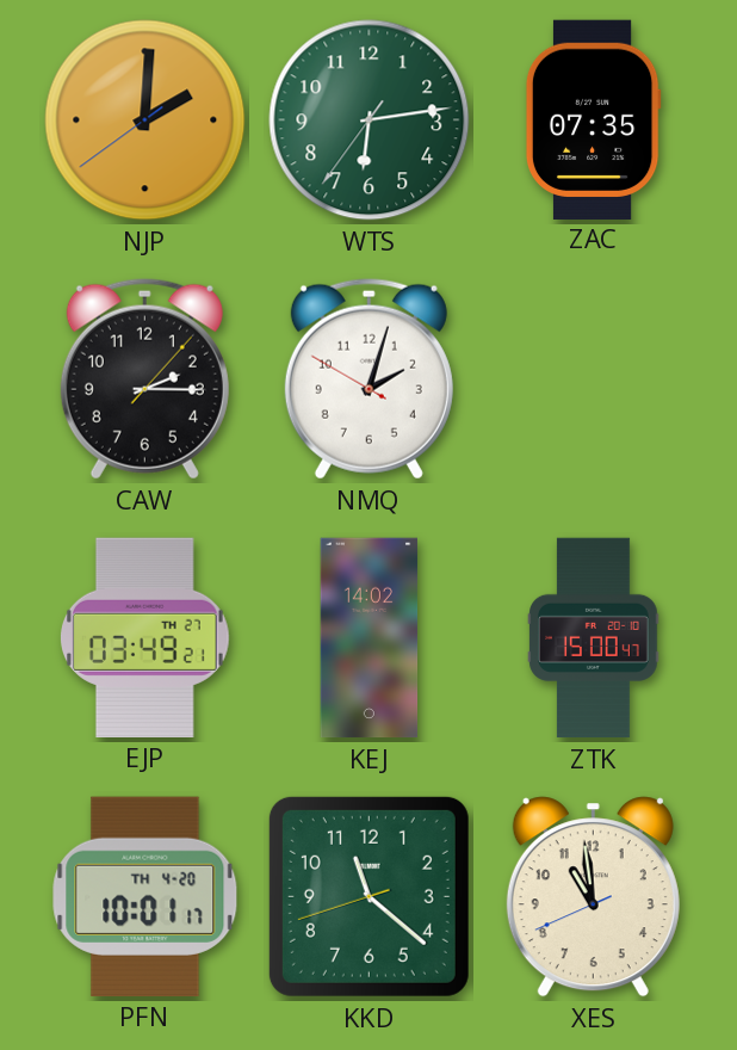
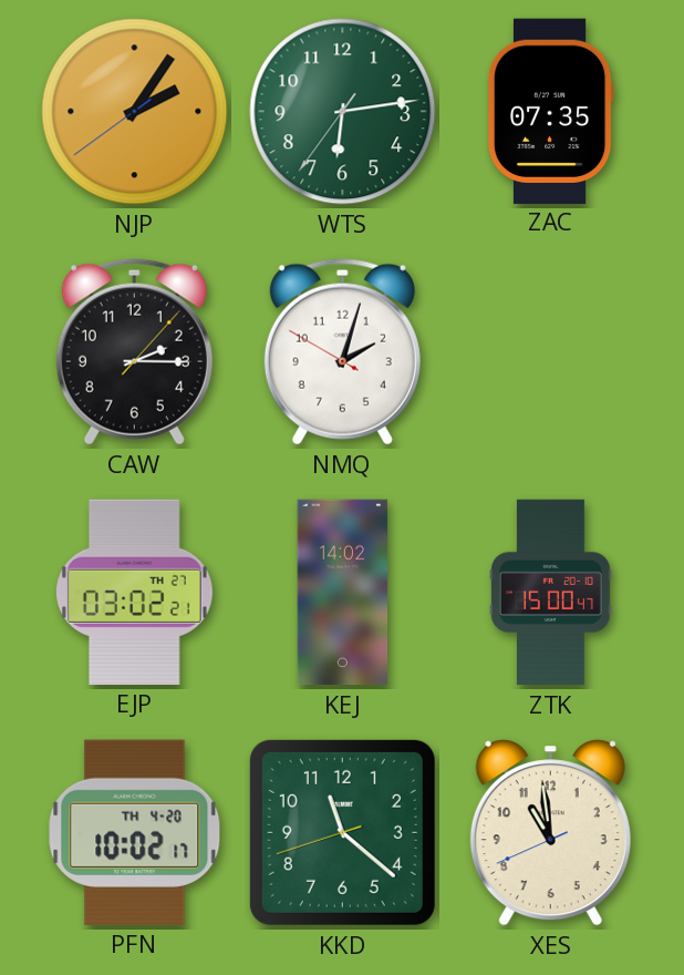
NJP: 2:00 -> 2:05
EJP: 03:49 -> 03:02
PFN: 10:01 -> 10:02
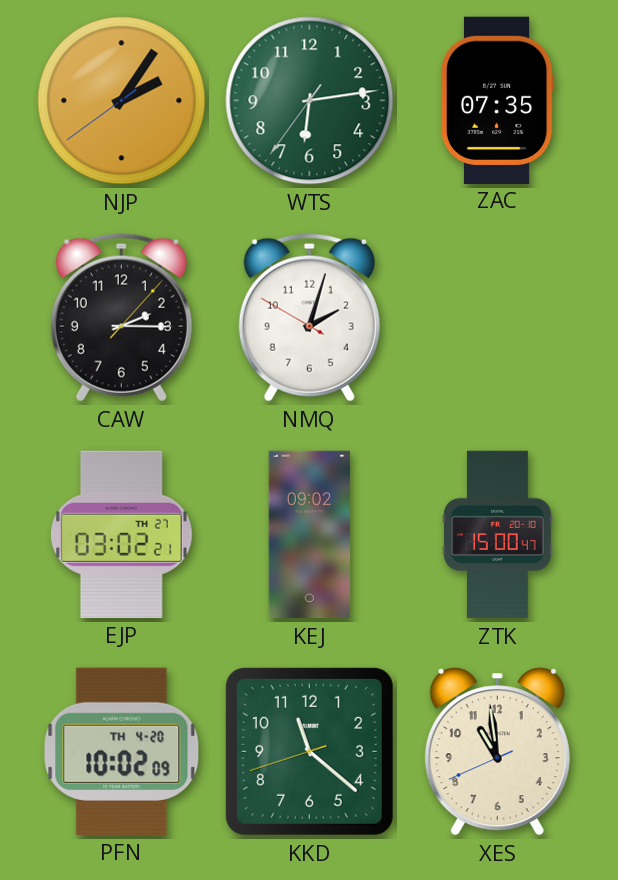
KEJ: 14:02 -> 09:02
PFN: 10:02:17 -> 10:02:09
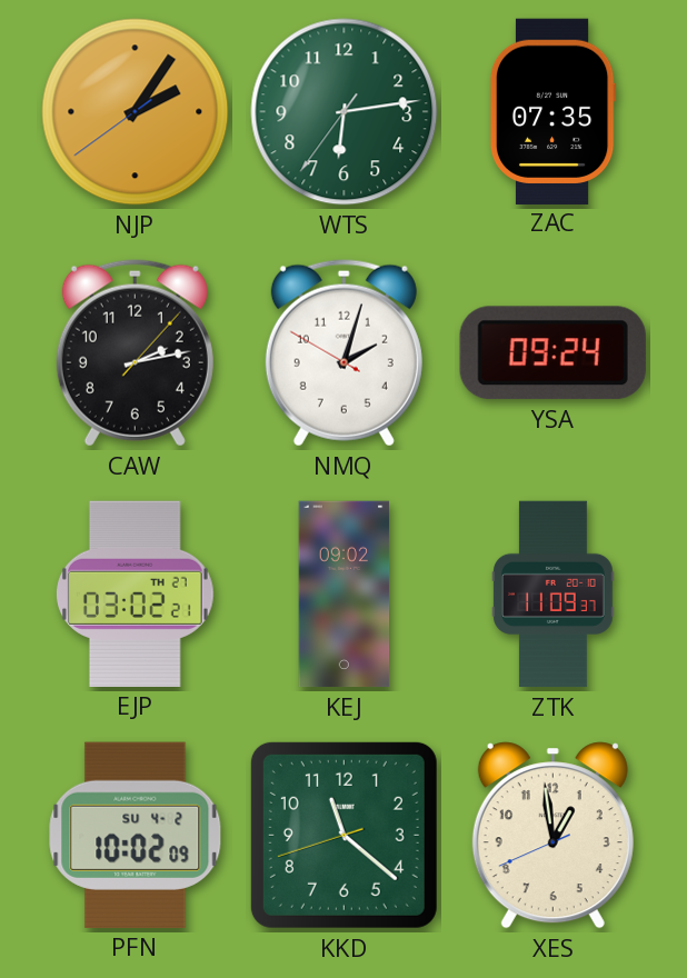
CAW: 2:15 -> 2:13
YSA: none -> 09:24
ZTK: 15:00 -> 11:09
PFN date: TH 4-20 -> SU 4-2
XES: 10:58 -> 12:58
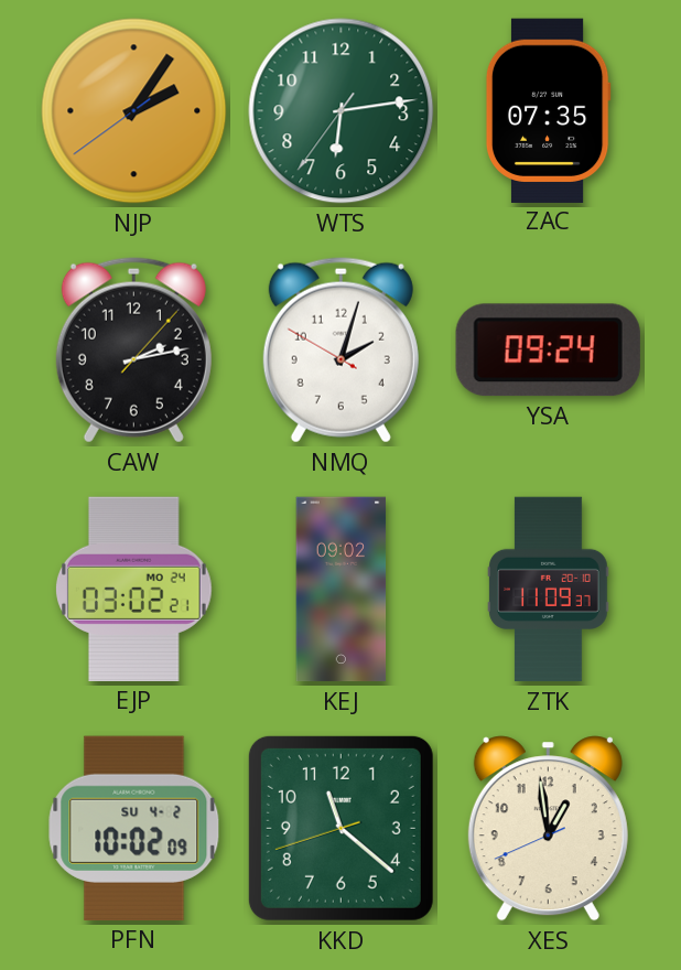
EJP date: TH 27 -> MO 24
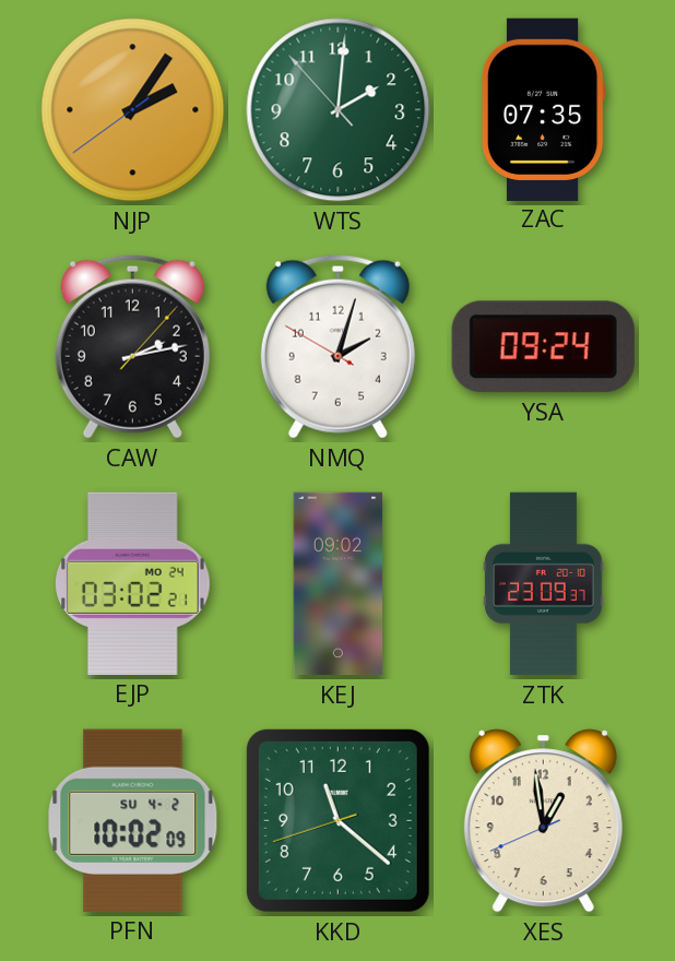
WTS: 6:13 -> 2:00
ZTK: 11:09 -> 23:09
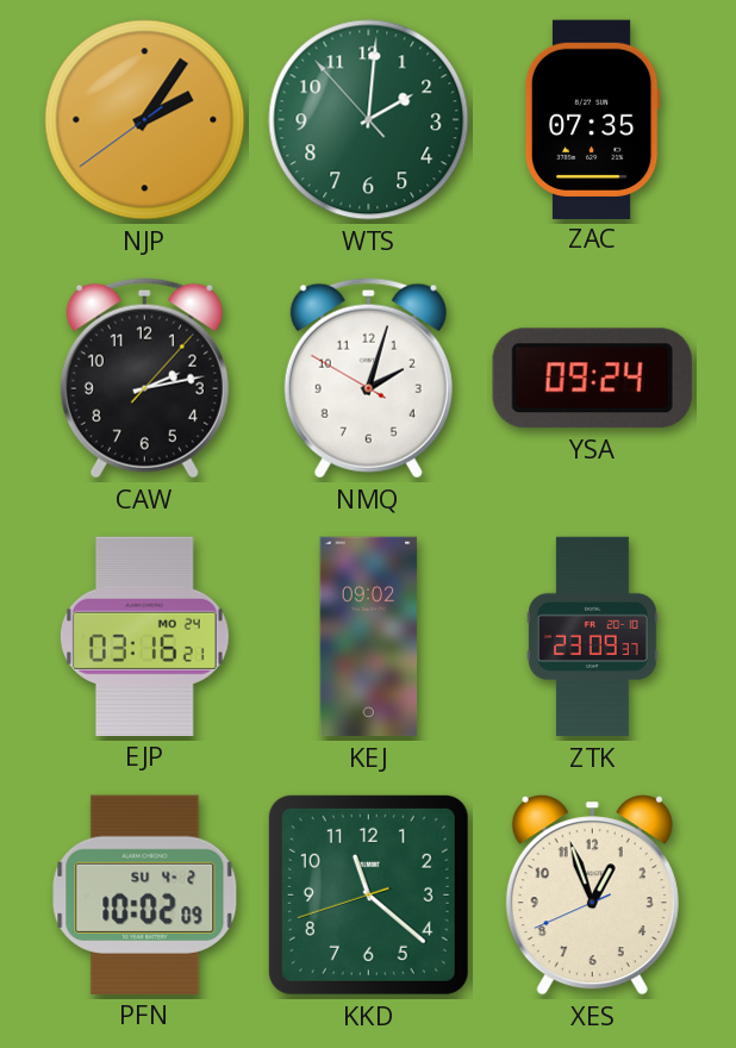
EJP: 03:02 -> 03:16
XES: 12:58 -> 12:56
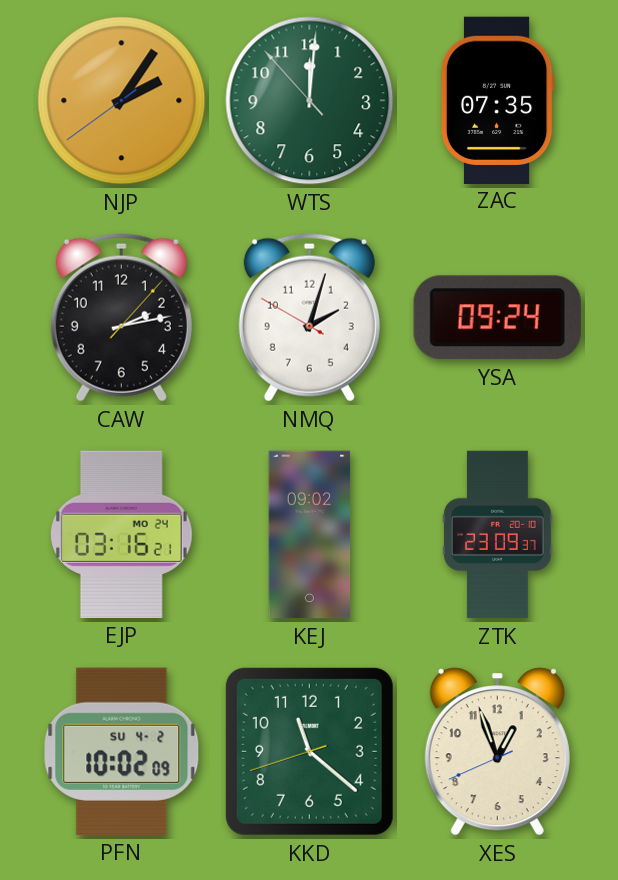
WTS: 2:00 -> 12:00
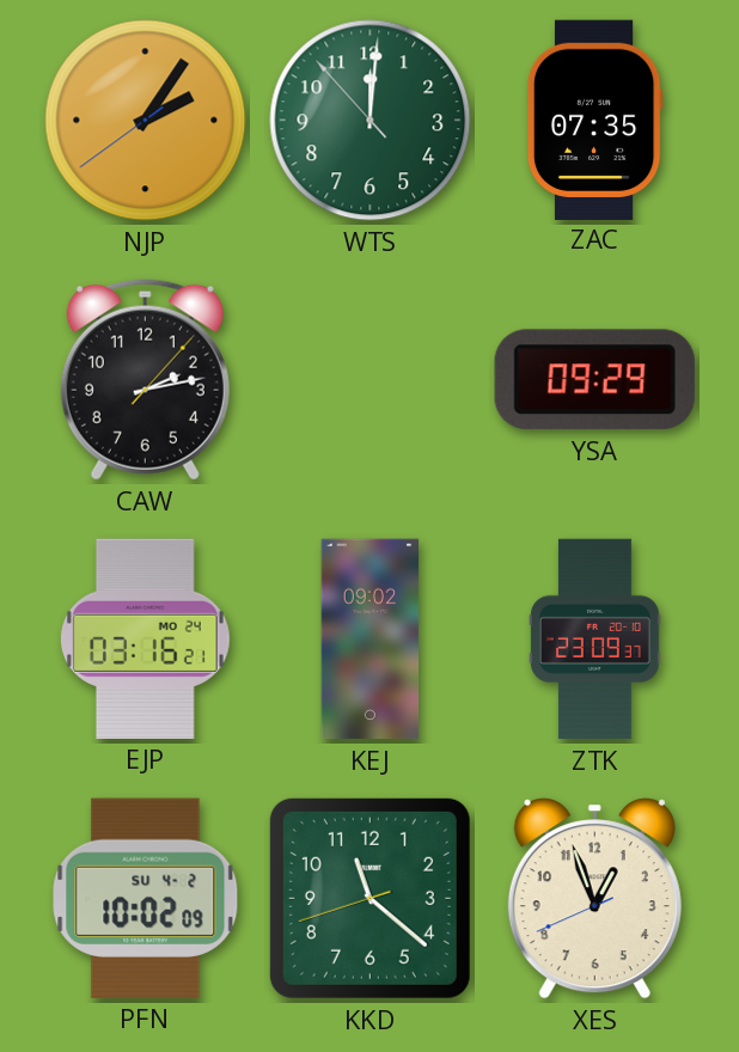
NMQ: 2:02 -> none
YSA: 09:24 -> 09:29
